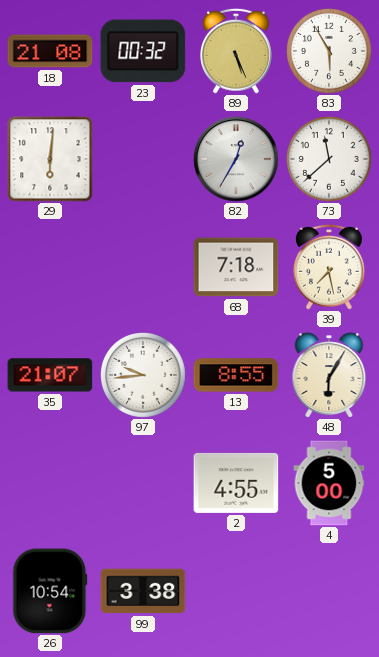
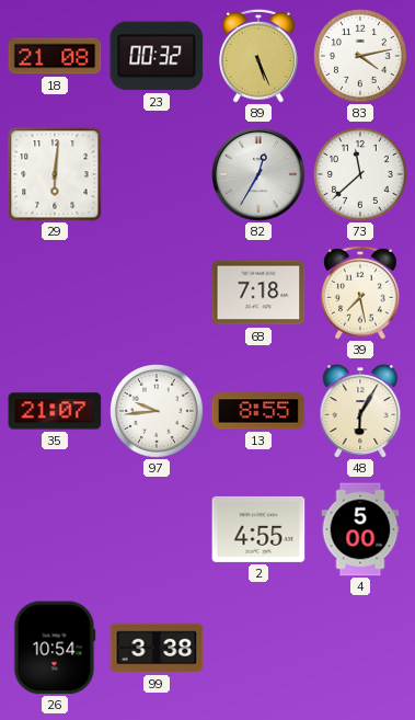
83: 5:55 -> 4:13
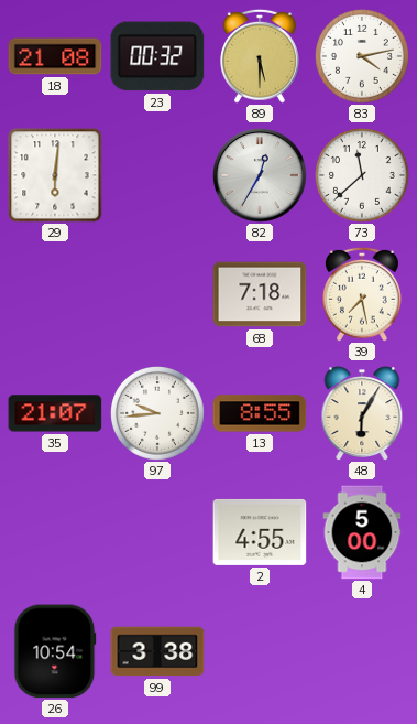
89: 5:26 -> 5:30
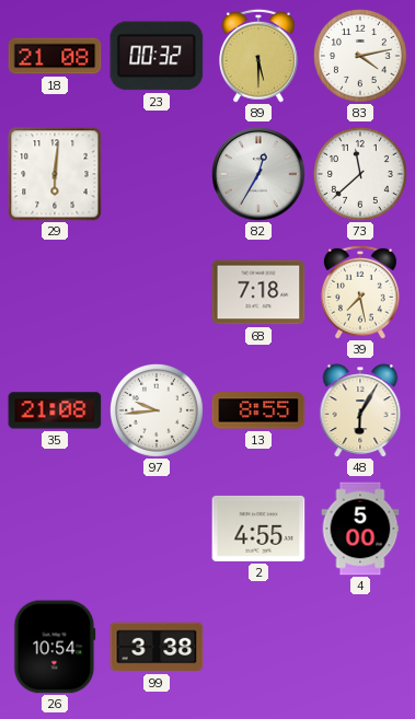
35: 21:07 -> 21:08
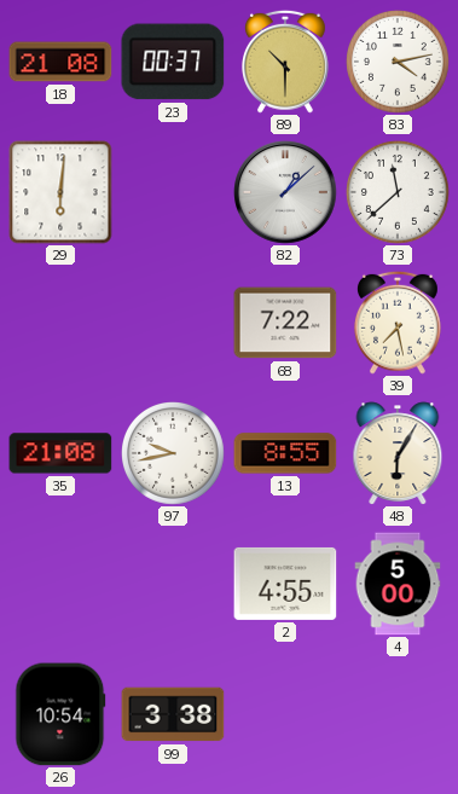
23: 00:32 -> 00:37
89: 5:30 -> 10:30
82: 12:35 -> 1:08
68: 7:18 -> 7:22
97: 9:44 -> 9:43
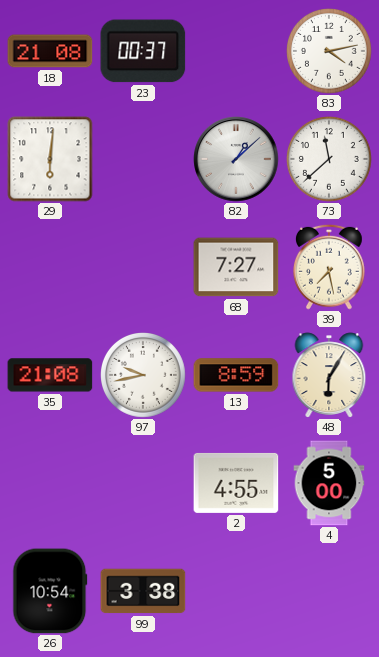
89: 10:30 -> none
68: 7:22 -> 7:27
13: 8:55 -> 8:59
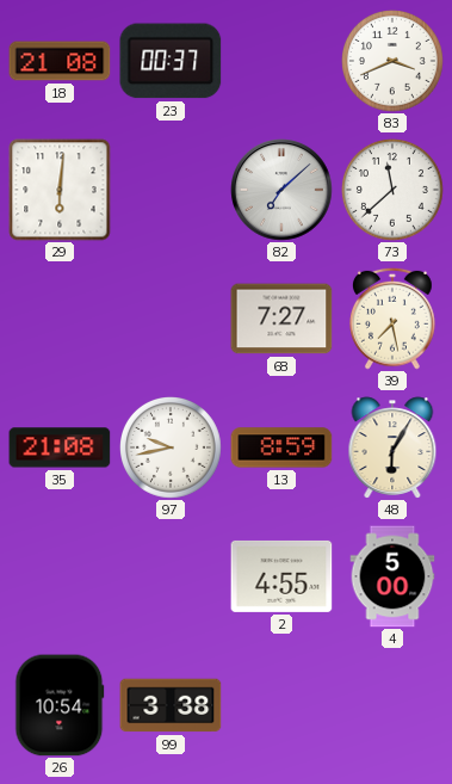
83: 4:13 -> 3:41
82: 1:08 -> 7:08
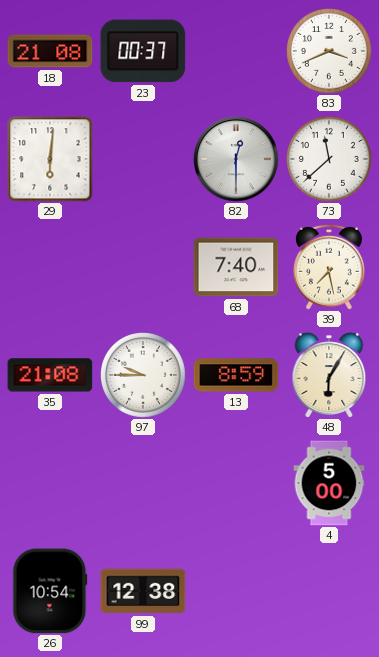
82: 7:08 -> 12:30
68: 7:27 -> 7:40
97: 9:43 -> 9:45
2: 4:55 -> none
99: 3:38 -> 12:38
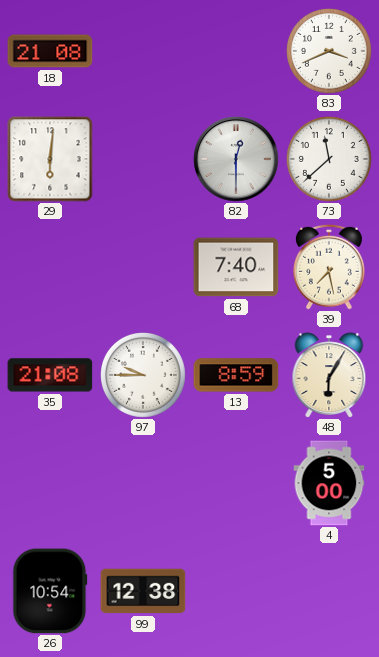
23: 00:37 -> none
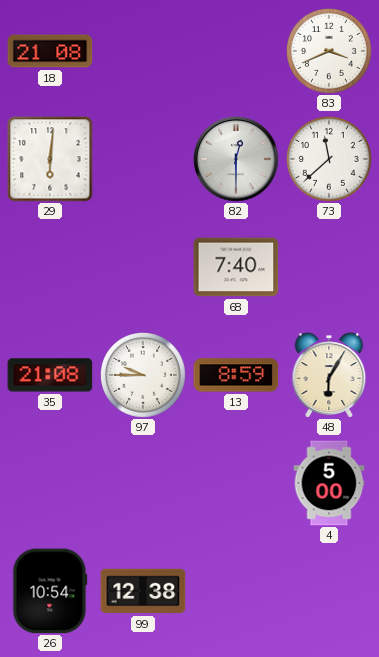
39: 7:28 -> none
